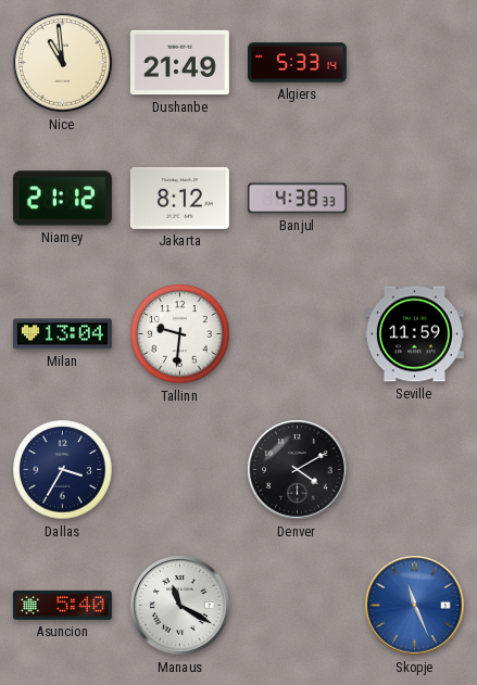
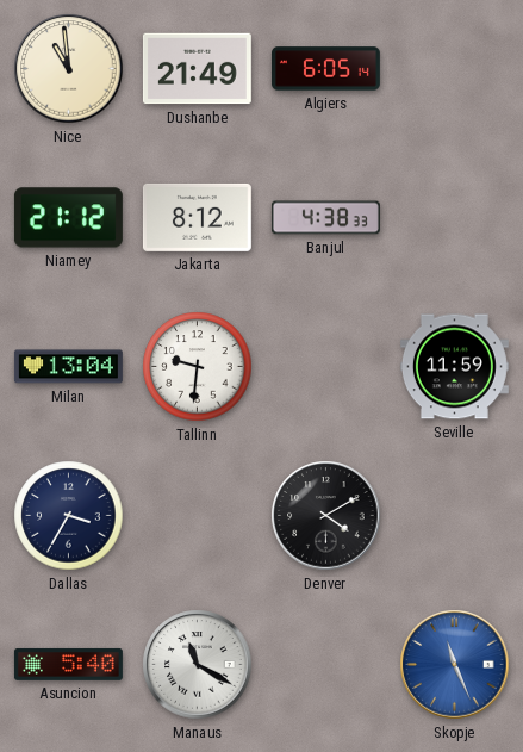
Algiers: 5:33 -> 6:05
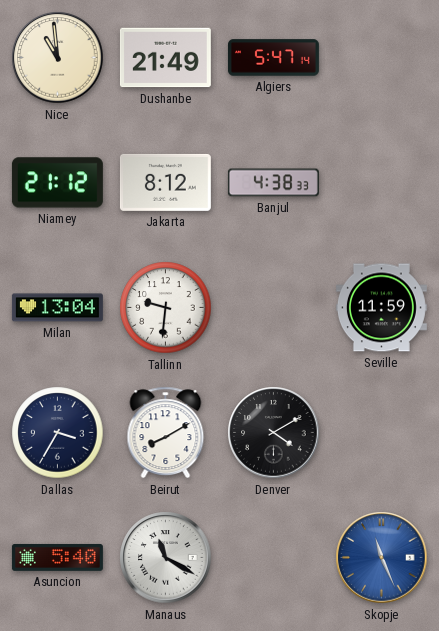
Algiers: 6:05 -> 5:47
Beirut: none -> 8:10
